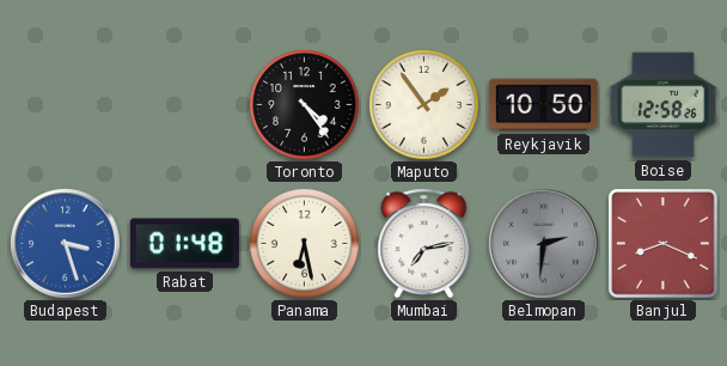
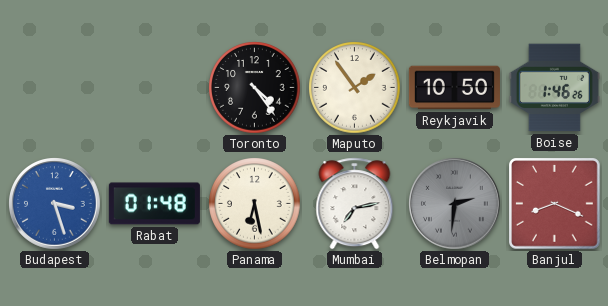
Boise: 12:58 -> 1:46
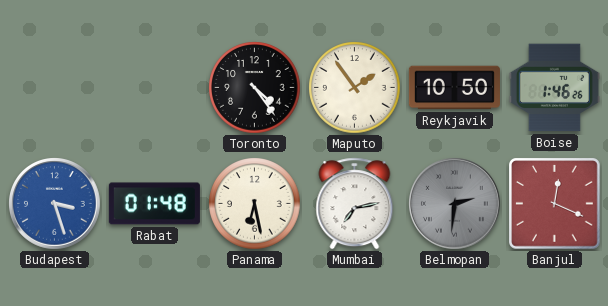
Banjul: 8:19 -> 12:19
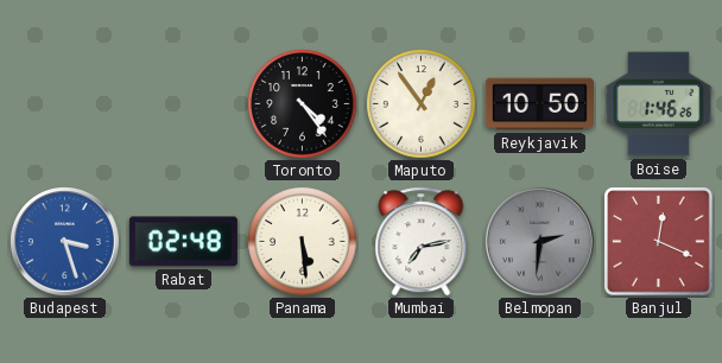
Maputo: 1:54 -> 12:54
Rabat: 01:48 -> 02:48
Panama: 6:28 -> 5:29
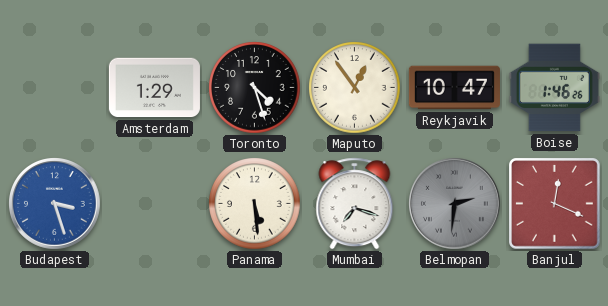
Amsterdam: none -> 1:29
Toronto: 4:24 -> 4:27
Reykjavik: 10:50 -> 10:47
Rabat: 02:48 -> none
Mumbai: 7:13 -> 7:18
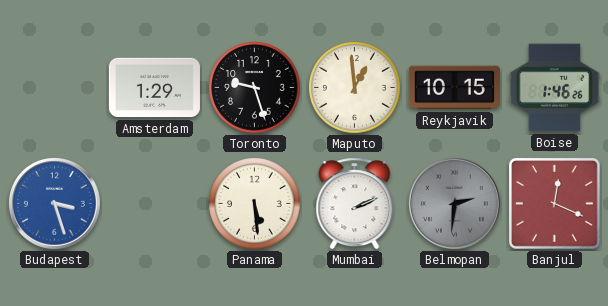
Toronto: 4:27 -> 9:27
Maputo: 12:54 -> 12:59
Reykjavik: 10:47 -> 10:15
Mumbai: 7:18 -> 2:11
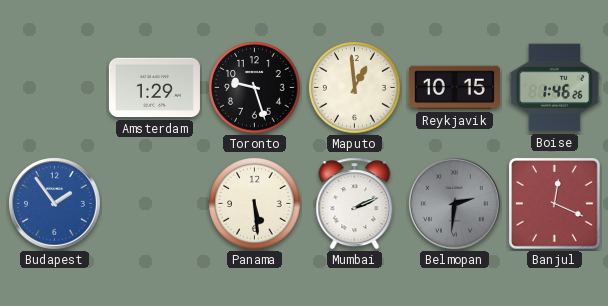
Budapest: 3:27 -> 1:54
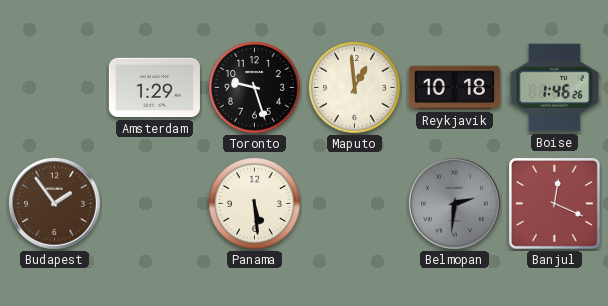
Reykjavik: 10:15 -> 10:18
Budapest dial: blue -> brown
Mumbai: 2:11 -> none
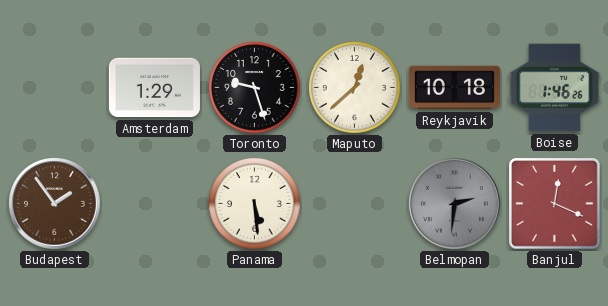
Maputo: 12:59 -> 12:38
